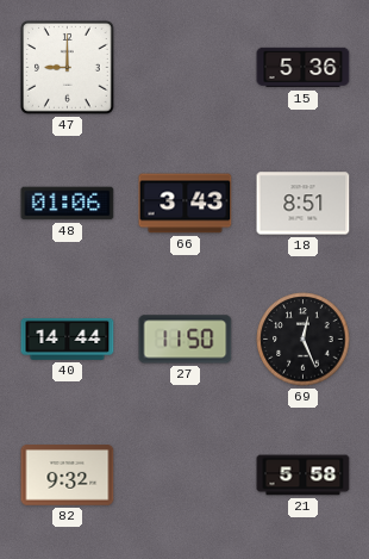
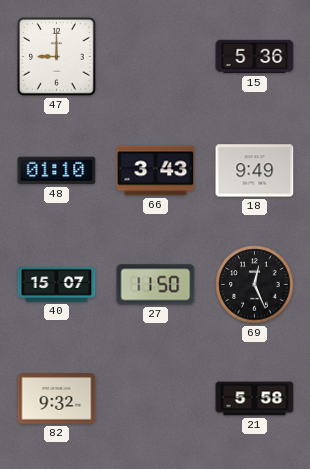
48: 01:06 -> 01:10
18: 8:51 -> 9:49
40: 14:44 -> 15:07
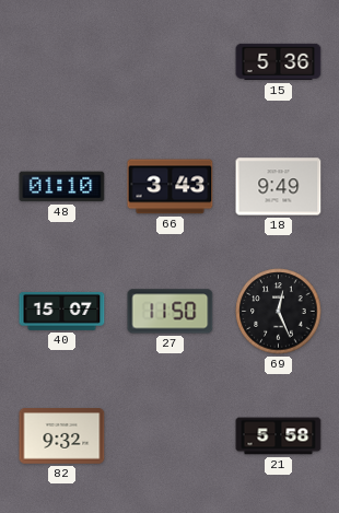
47: 9:00 -> none
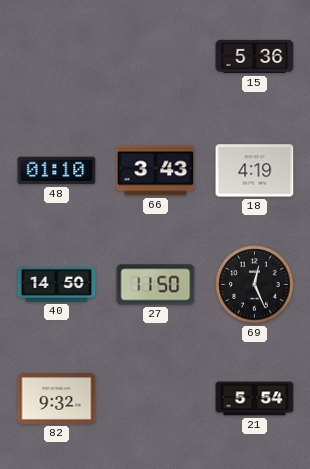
18: 9:49 -> 4:19
40: 15:07 -> 14:50
21: 5:58 -> 5:54
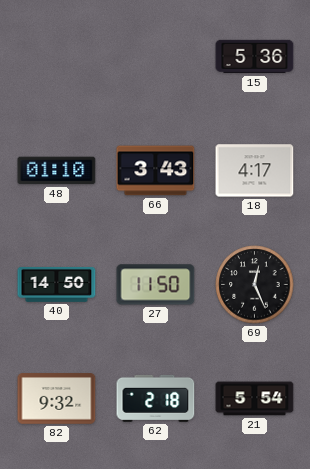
18: 4:19 -> 4:17
62: none -> 2:18
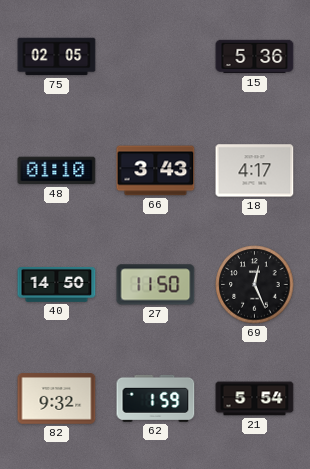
75: none -> 02:05
62: 2:18 -> 1:59
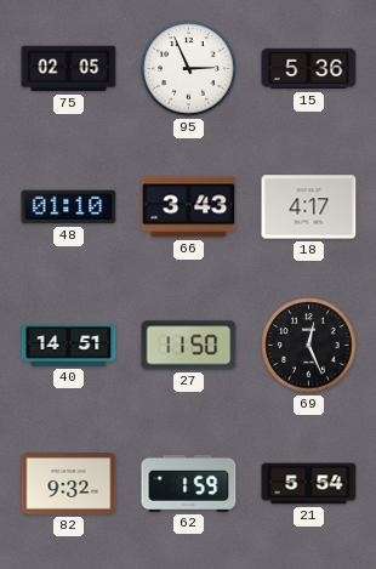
95: none -> 2:56
40: 14:50 -> 14:51
